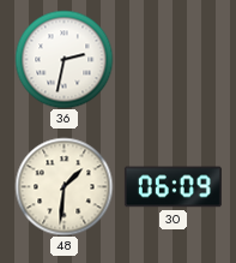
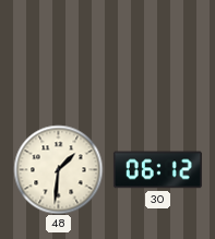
36: 2:32 -> none
30: 06:09 -> 06:12
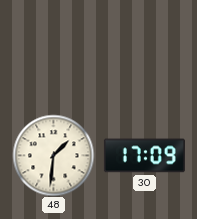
30: 06:12 -> 17:09
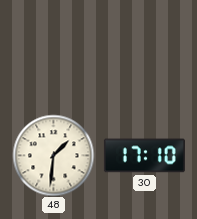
30: 17:09 -> 17:10
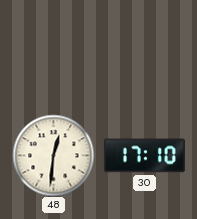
48: 1:31 -> 12:31
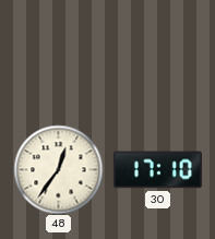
48: 12:31 -> 12:36
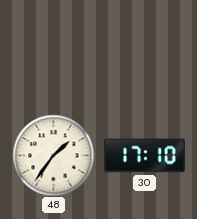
48: 12:36 -> 1:36
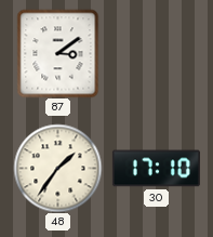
87: none -> 3:09
